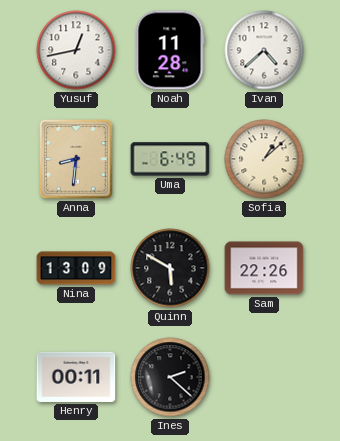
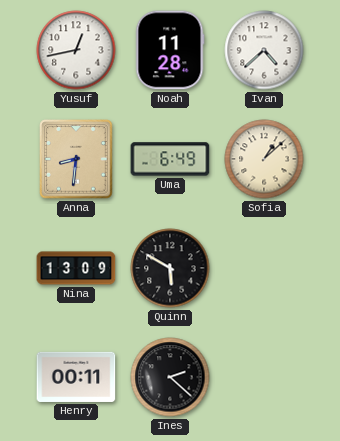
Sam: 22:26 -> none
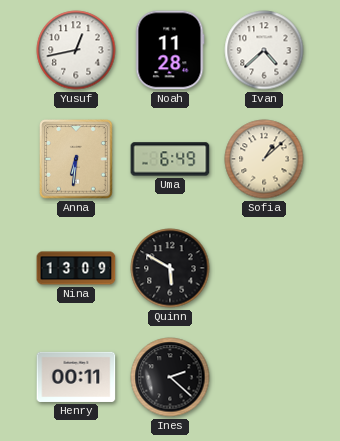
Anna: 8:31 -> 6:31
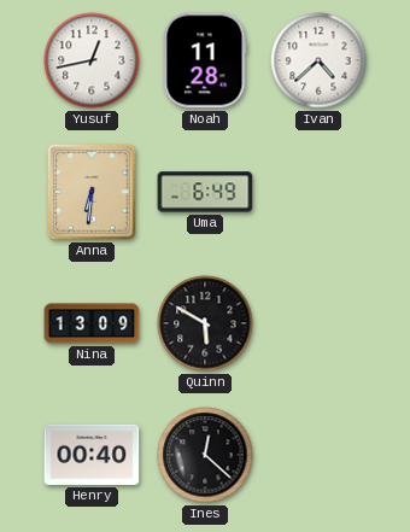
Sofia: 1:08 -> none
Henry: 00:11 -> 00:40
Ines: 2:22 -> 12:22
